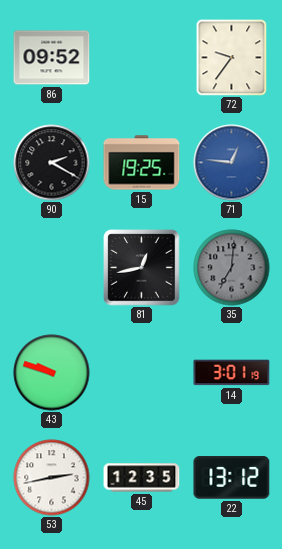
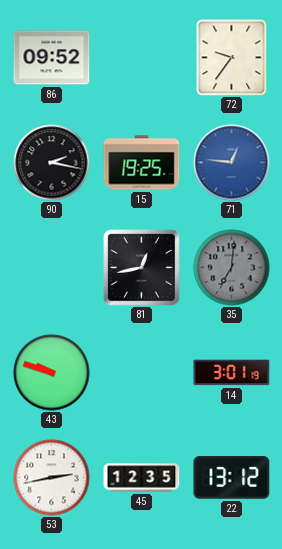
90: 2:20 -> 2:17
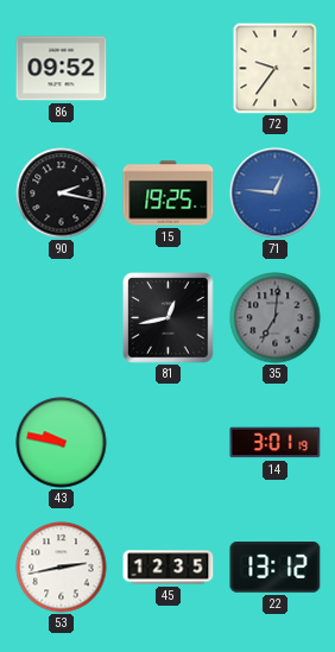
43: 9:48 -> 9:47
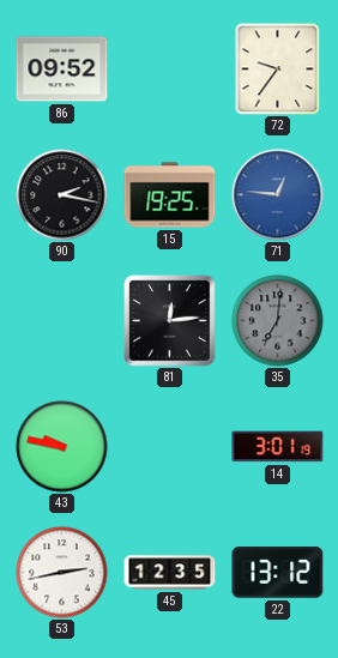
81: 12:43 -> 12:14
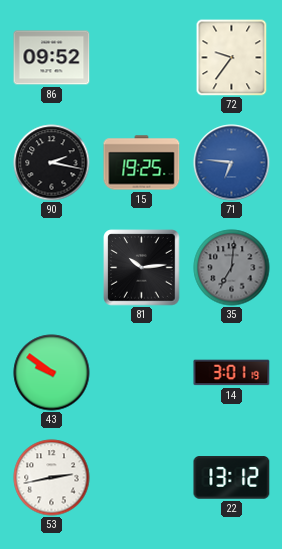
71: 12:46 -> 6:46
81: 12:14 -> 10:14
43: 9:47 -> 9:51
45: 12:35 -> none
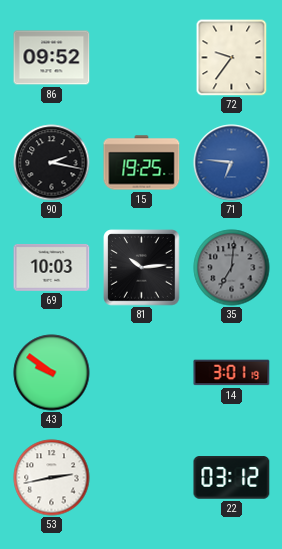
69: none -> 10:03
22: 13:12 -> 03:12
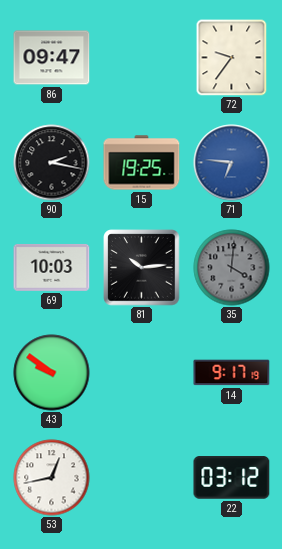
86: 09:52 -> 09:47
35: 7:01 -> 4:01
14: 3:01 -> 9:17
53: 2:43 -> 12:43
